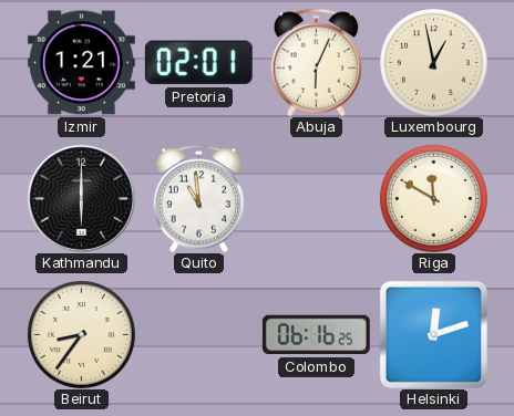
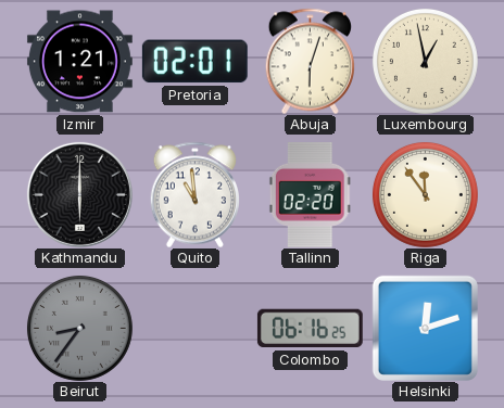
Abuja: 6:04 -> 6:03
Tallinn: none -> 02:20
Riga: 11:50 -> 11:54
Beirut dial: cream -> grey
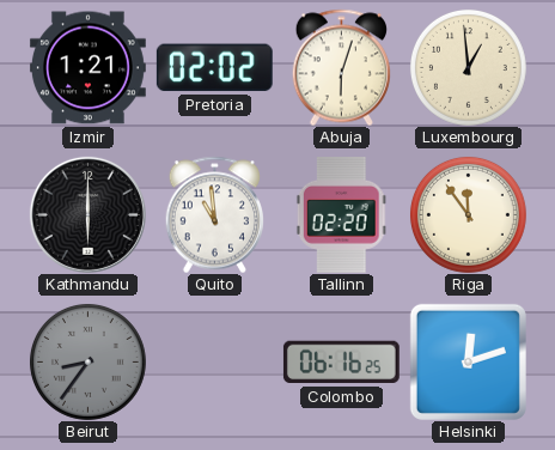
Pretoria: 02:01 -> 02:02
Luxembourg: 12:58 -> 12:59
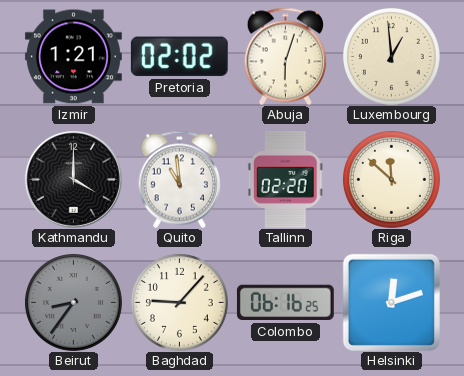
Kathmandu: 6:00 -> 4:00
Riga: 11:54 -> 11:52
Baghdad: none -> 9:07
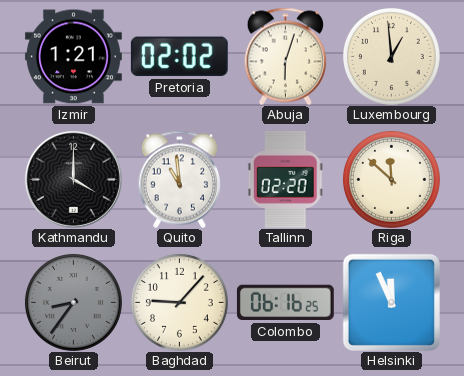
Helsinki: 12:12 -> 11:56
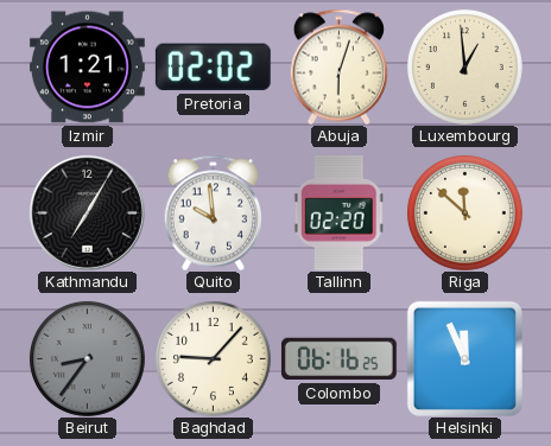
Kathmandu: 4:00 -> 7:05
Quito: 10:59 -> 9:59
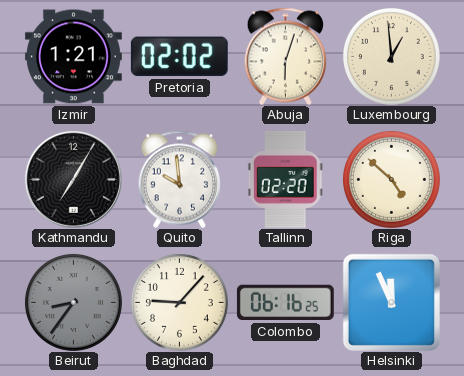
Riga: 11:52 -> 4:52
